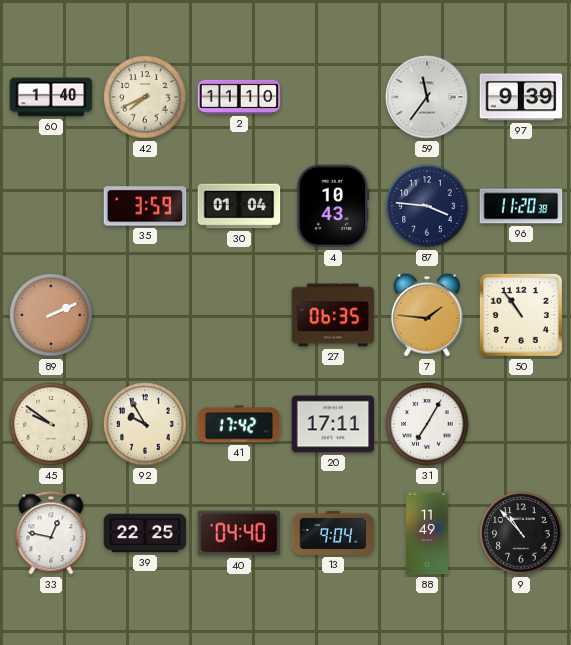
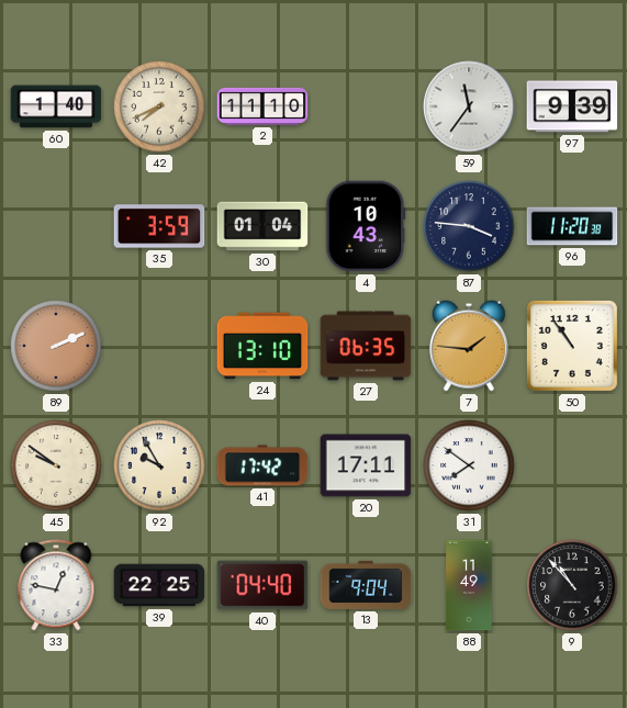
24: none -> 13:10
31: 7:05 -> 7:51
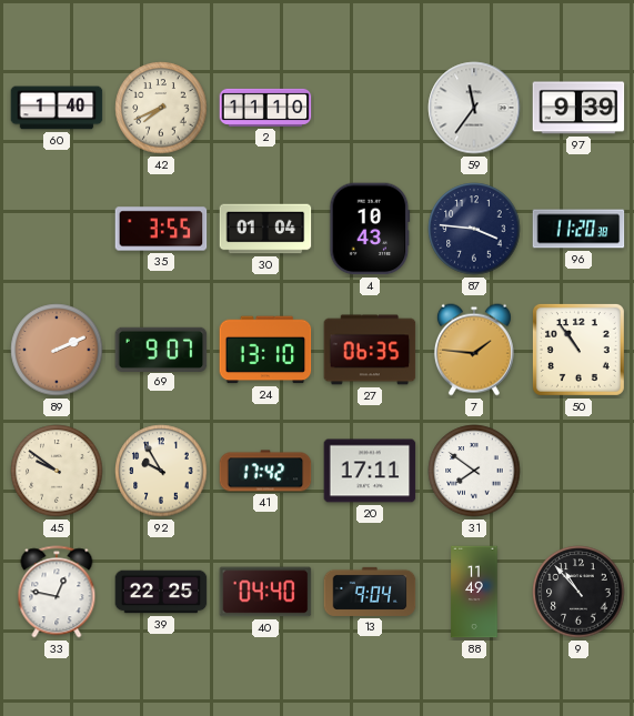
35: 3:59 -> 3:55
69: none -> 9:07
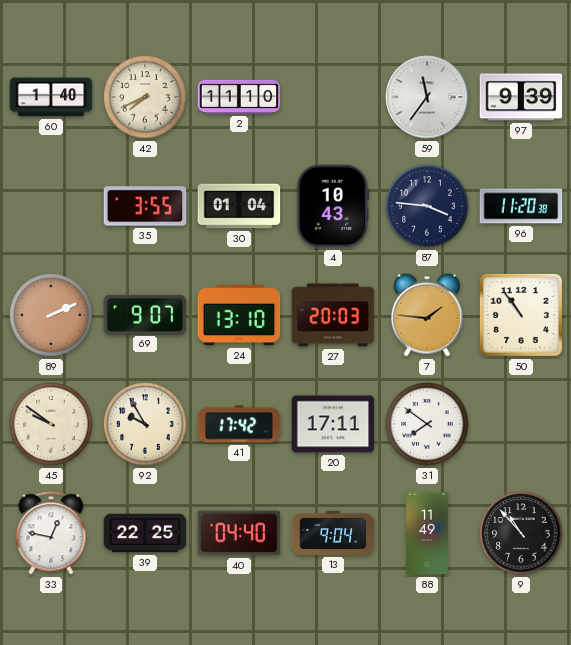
27: 06:35 -> 20:03
